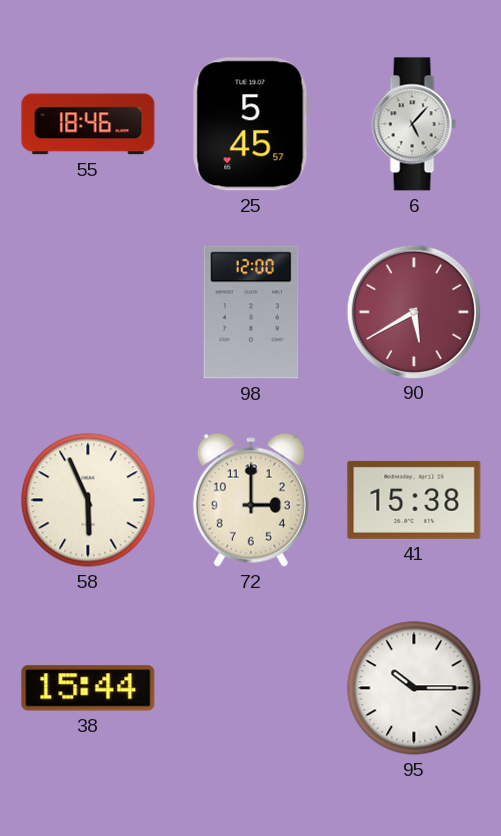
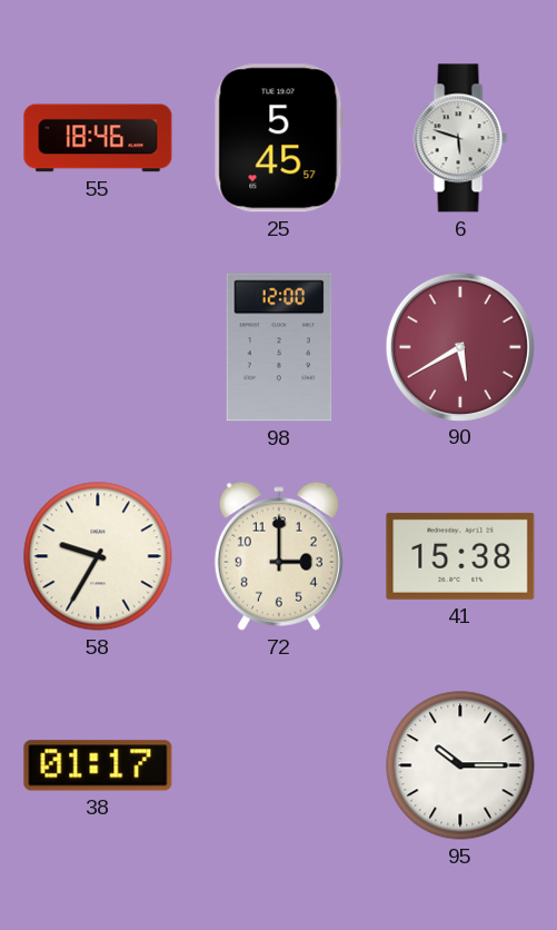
6: 5:07 -> 5:48
58: 5:56 -> 9:35
38: 15:44 -> 01:17
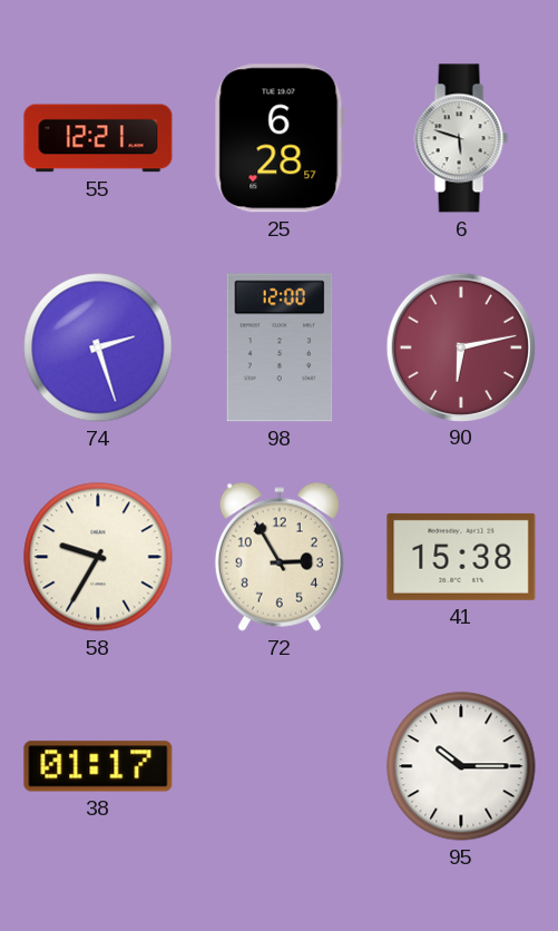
55: 18:46 -> 12:21
25: 5:45 -> 6:28
74: none -> 2:27
90: 5:40 -> 6:13
72: 3:00 -> 2:55
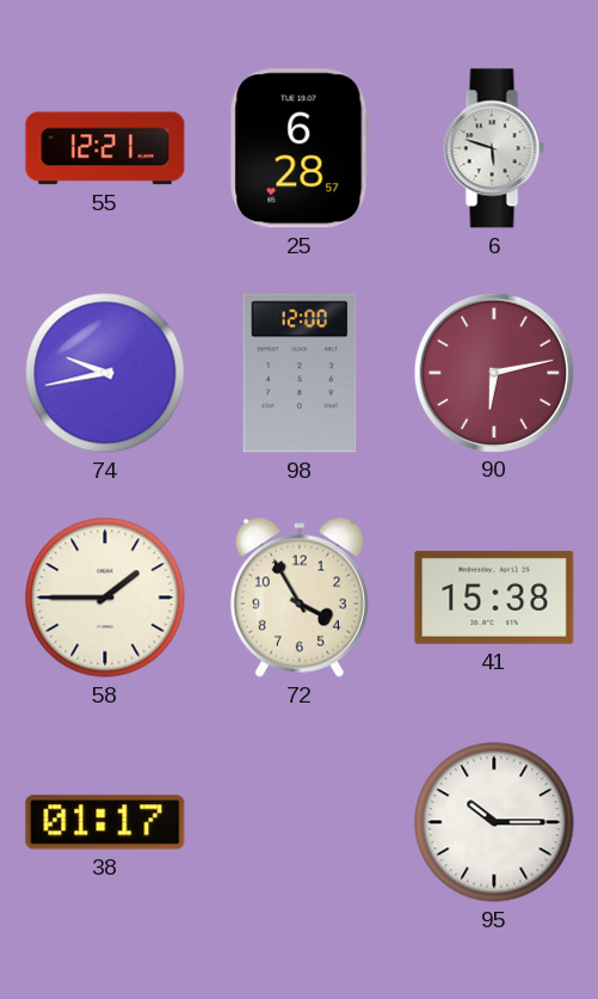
74: 2:27 -> 9:43
58: 9:35 -> 1:45
72: 2:55 -> 3:55
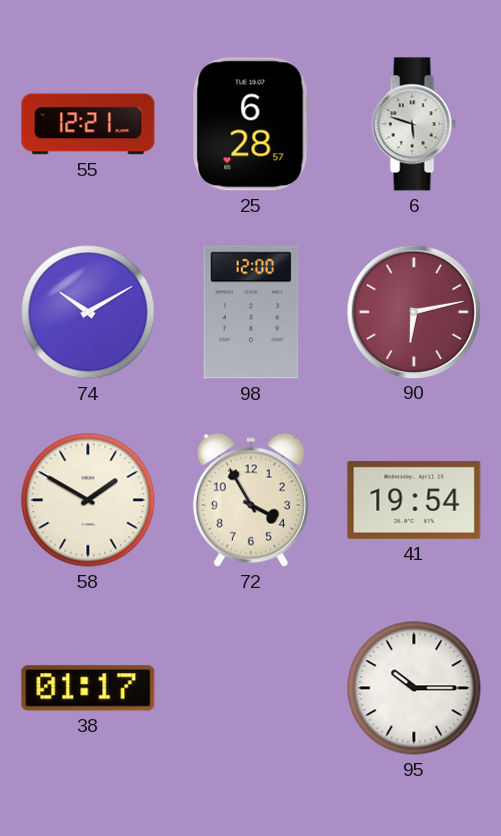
74: 9:43 -> 10:10
58: 1:45 -> 1:50
41: 15:38 -> 19:54
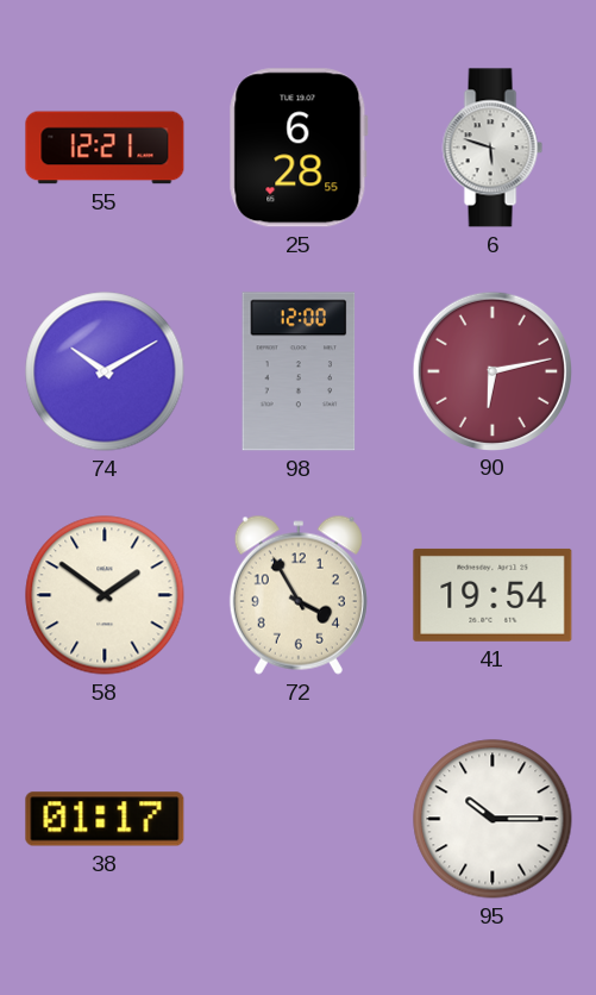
25: 6:28:57 -> 6:28:55
58: 1:50 -> 1:51
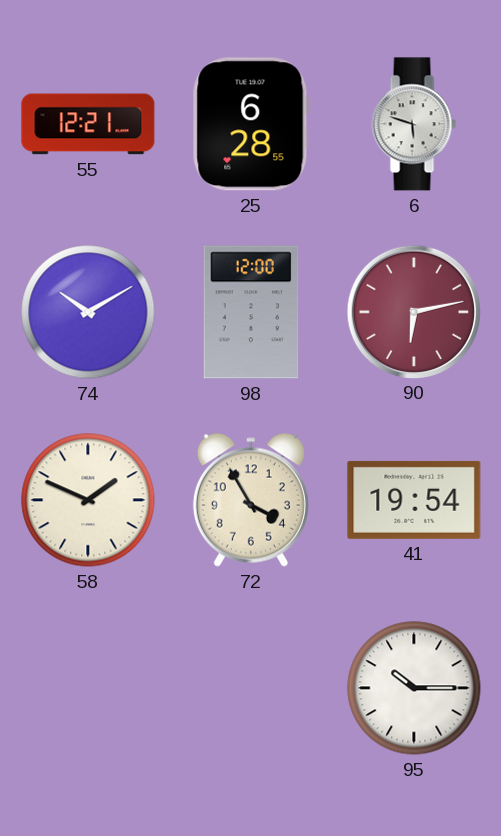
58: 1:51 -> 1:49
38: 01:17 -> none
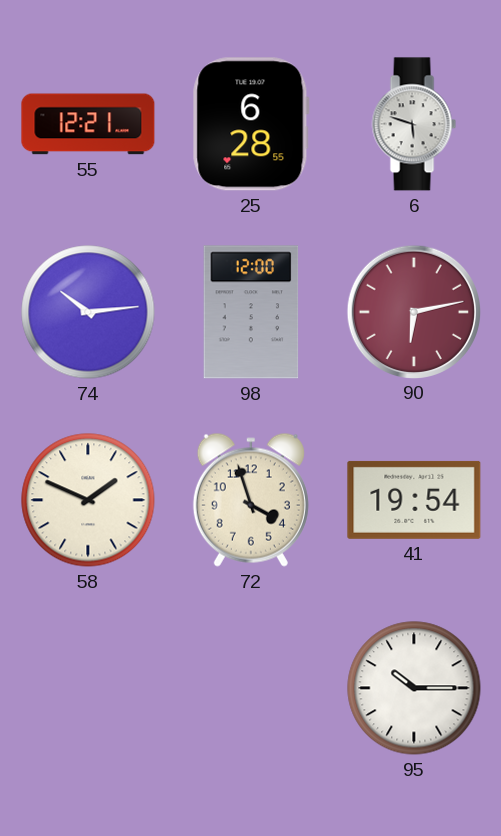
74: 10:10 -> 10:14
72: 3:55 -> 3:57
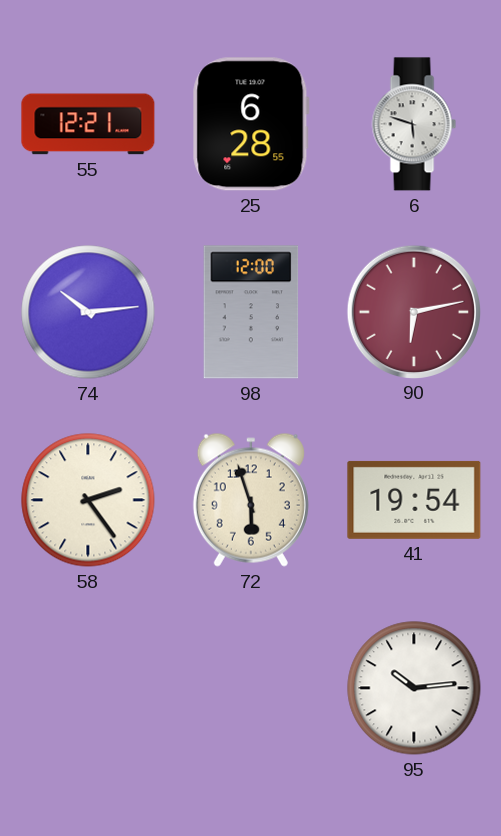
58: 1:49 -> 2:24
72: 3:57 -> 5:57
95: 10:15 -> 10:14
